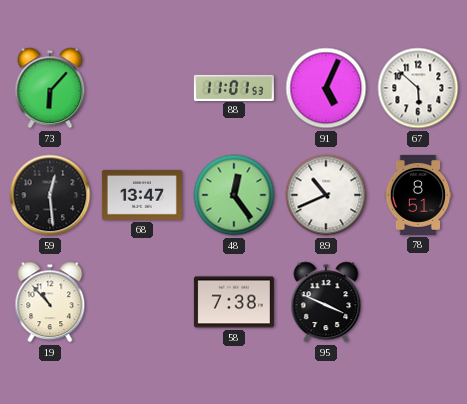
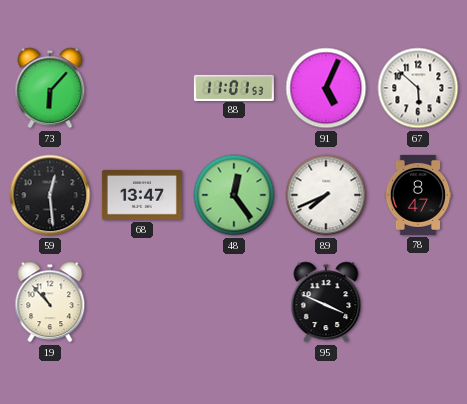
89: 10:41 -> 7:41
78: 8:51 -> 8:47
58: 7:38 -> none
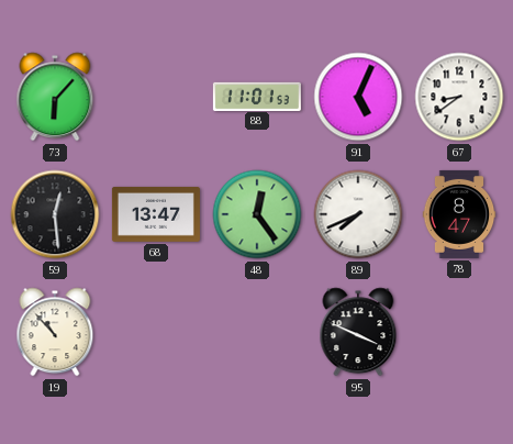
67: 5:52 -> 8:39
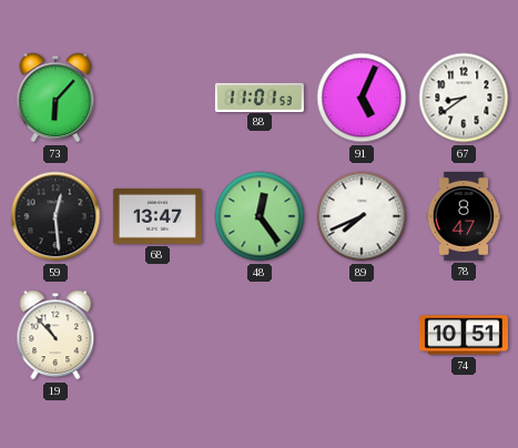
95: 3:49 -> none
74: none -> 10:51
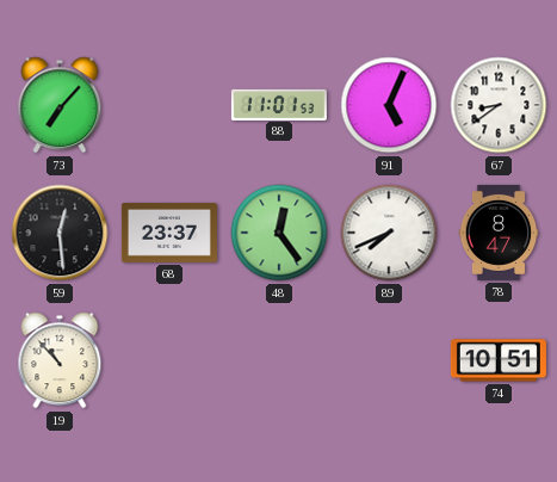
73: 6:07 -> 7:07
68: 13:47 -> 23:37
